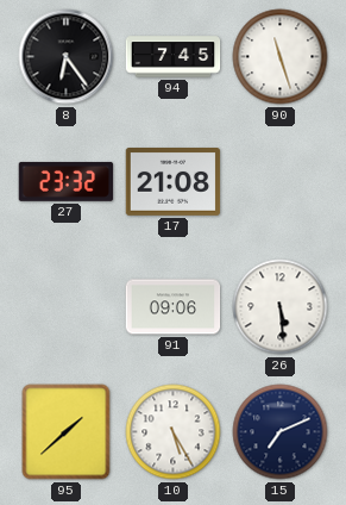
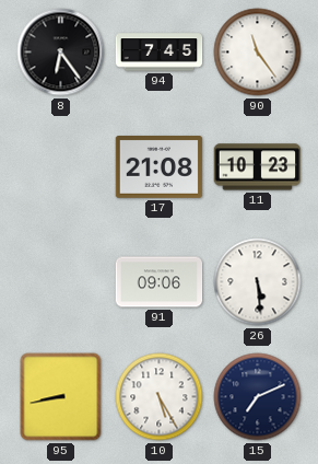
90: 11:27 -> 11:24
27: 23:32 -> none
11: none -> 10:23
95: 1:38 -> 8:43
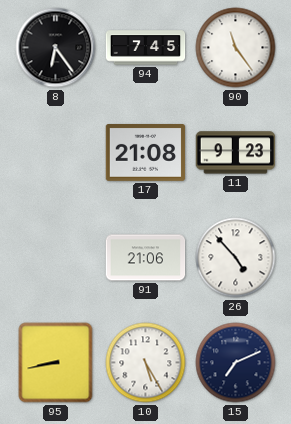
11: 10:23 -> 9:23
91: 09:06 -> 21:06
26: 5:29 -> 4:53
